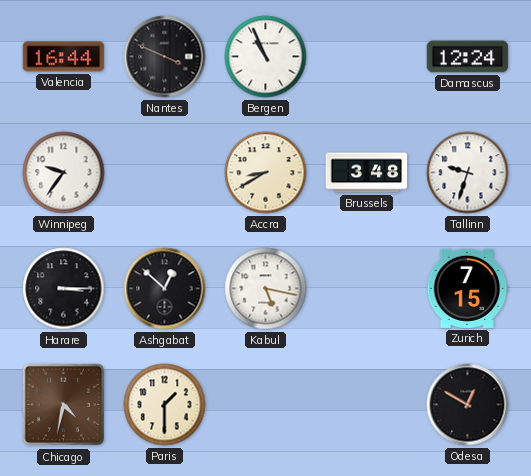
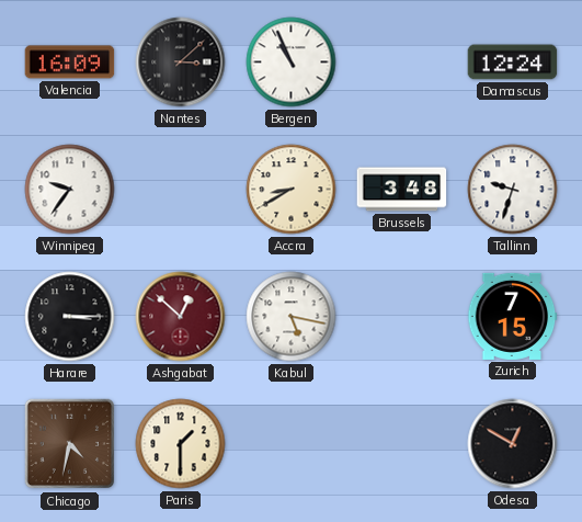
Valencia: 16:44 -> 16:09
Nantes: 3:49 -> 3:08
Ashgabat dial: black -> burgundy
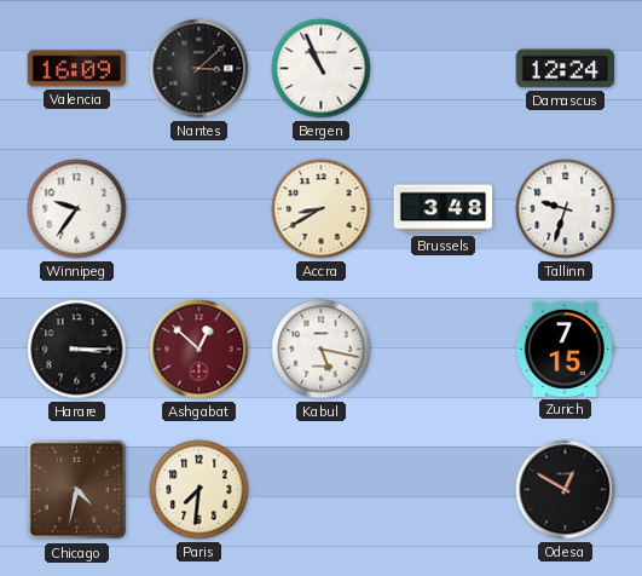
Paris: 1:30 -> 7:31
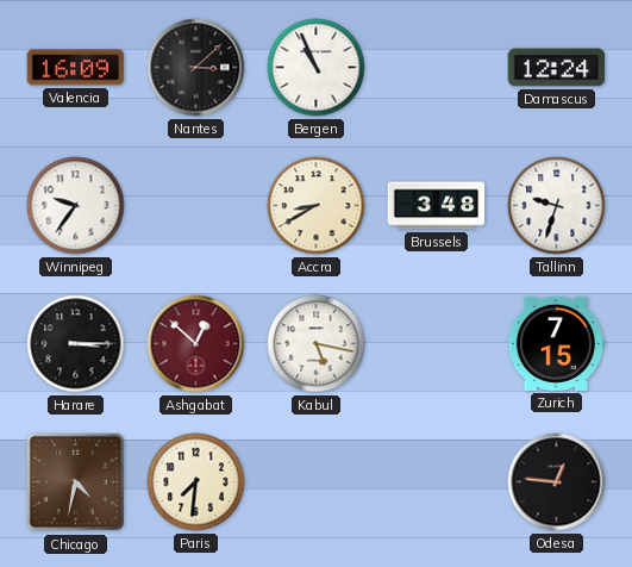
Odesa: 12:50 -> 12:46
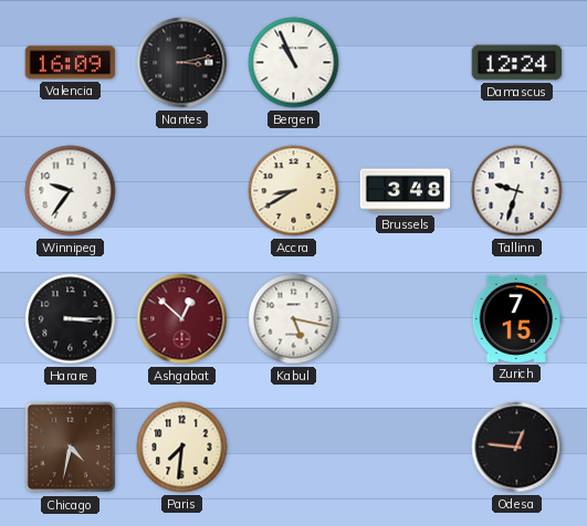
Nantes: 3:08 -> 3:13
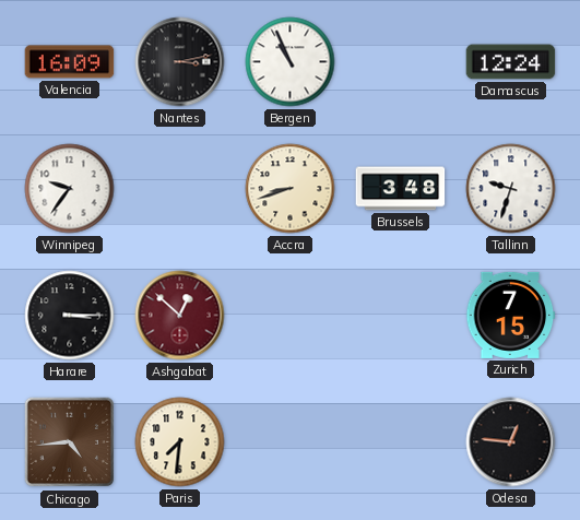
Accra: 8:40 -> 8:42
Kabul: 5:17 -> none
Chicago: 4:32 -> 4:44
